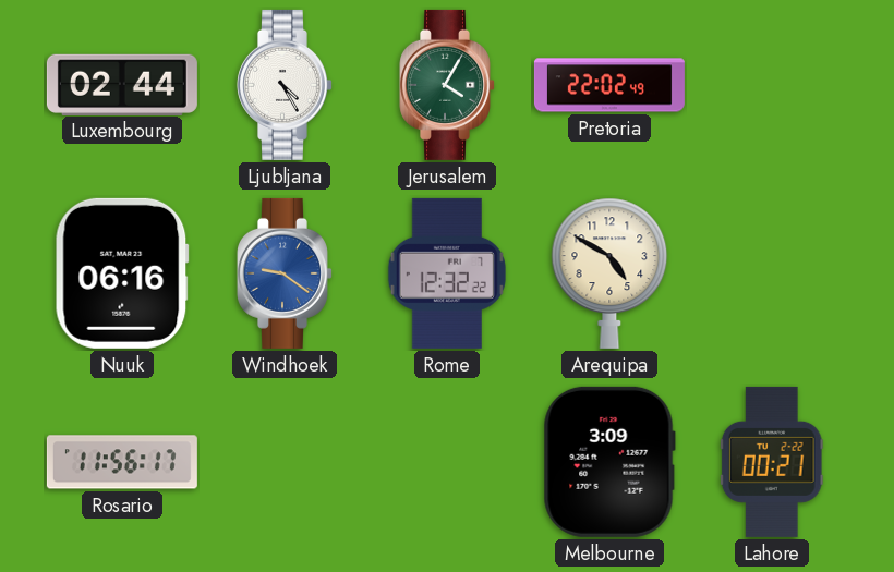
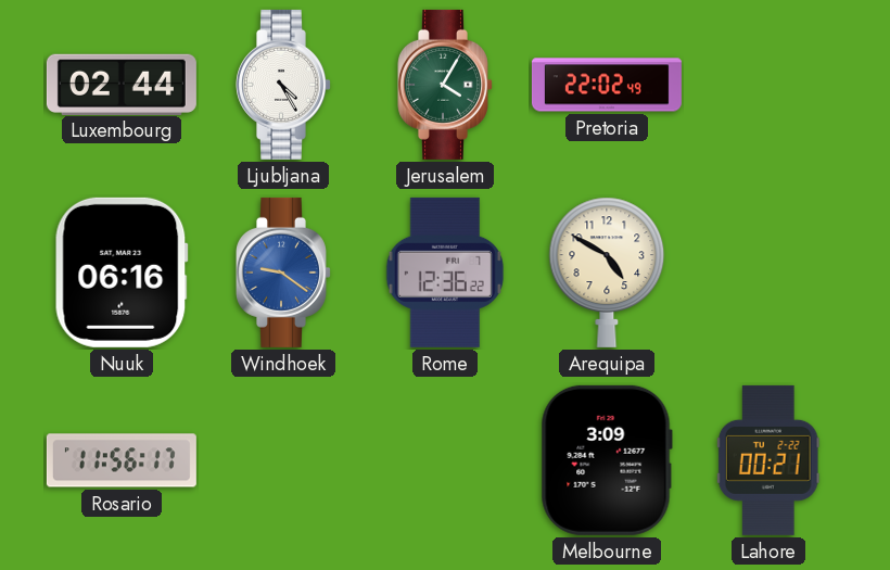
Rome: 12:32 -> 12:36
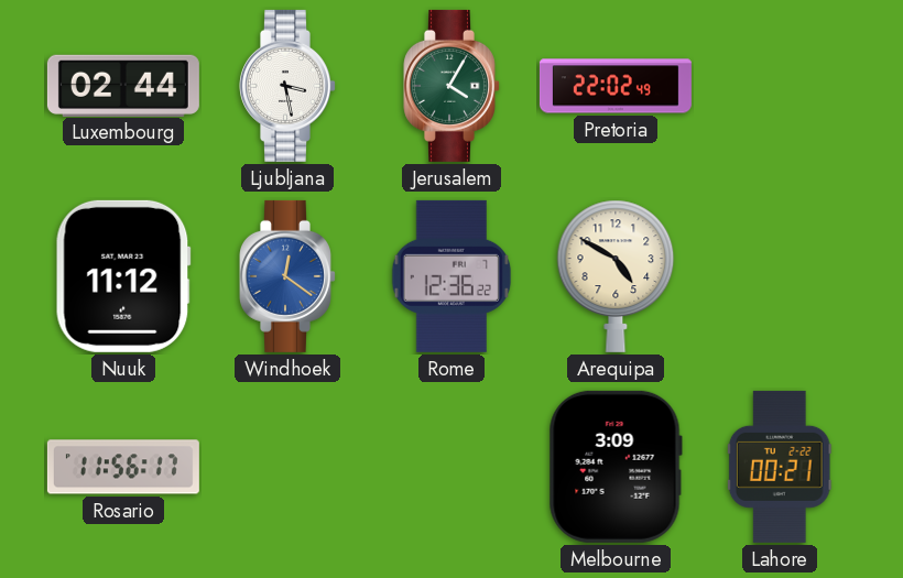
Ljubljana: 4:25 -> 3:28
Nuuk: 06:16 -> 11:12
Windhoek: 9:21 -> 12:21
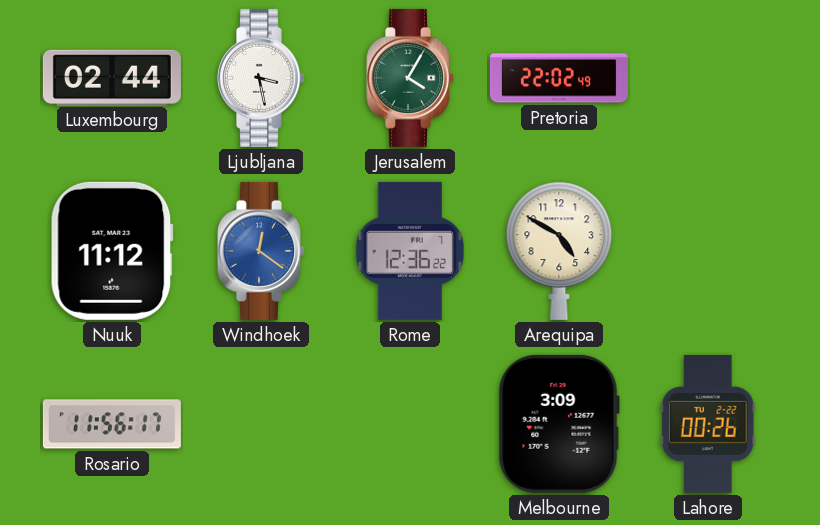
Lahore: 00:21 -> 00:26
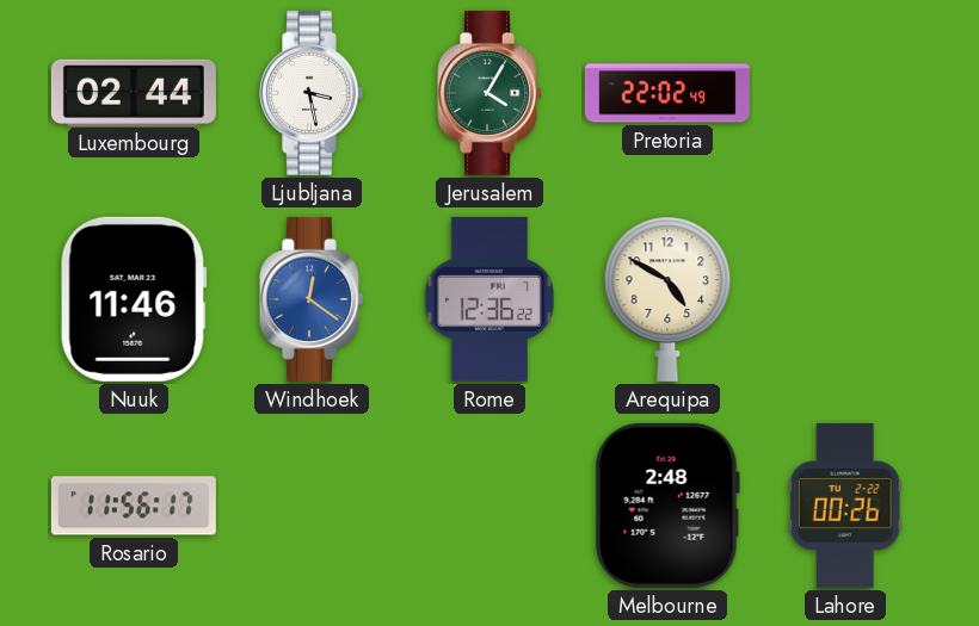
Nuuk: 11:12 -> 11:46
Melbourne: 3:09 -> 2:48
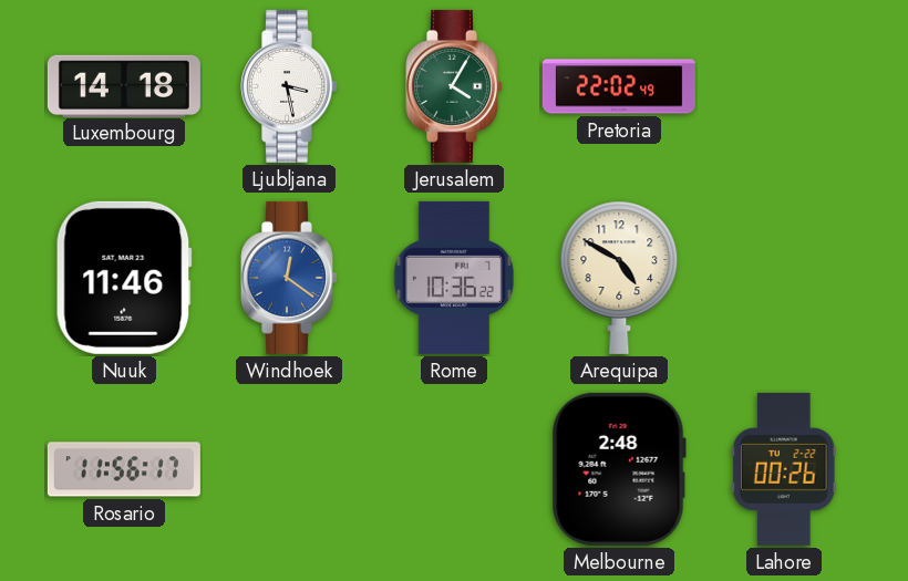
Luxembourg: 02:44 -> 14:18
Rome: 12:36 -> 10:36
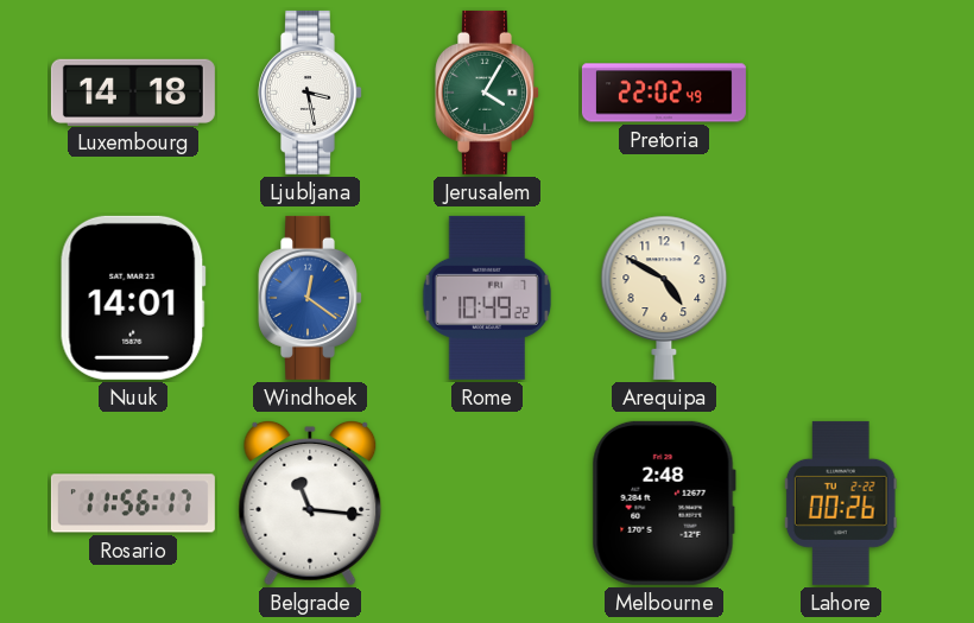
Nuuk: 11:46 -> 14:01
Rome: 10:36 -> 10:49
Belgrade: none -> 11:16
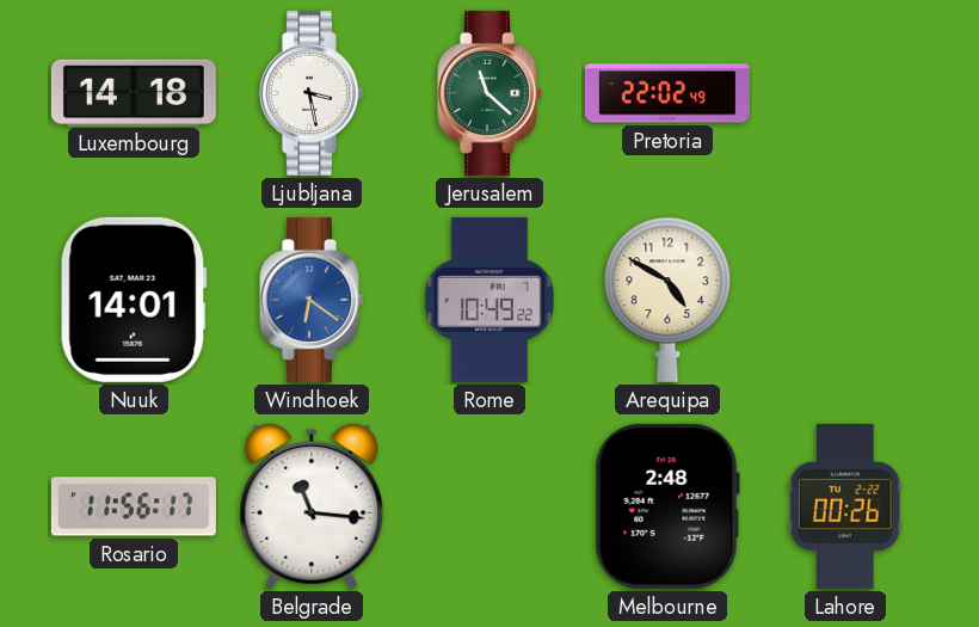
Jerusalem: 4:05 -> 11:22
Windhoek: 12:21 -> 6:21
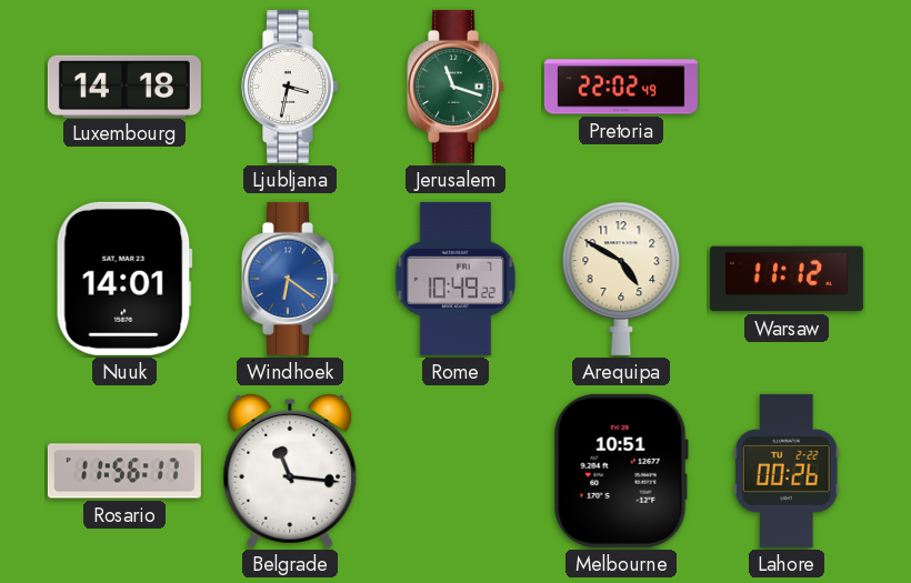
Ljubljana: 3:28 -> 3:32
Jerusalem: 11:22 -> 11:18
Warsaw: none -> 11:12
Melbourne: 2:48 -> 10:51
